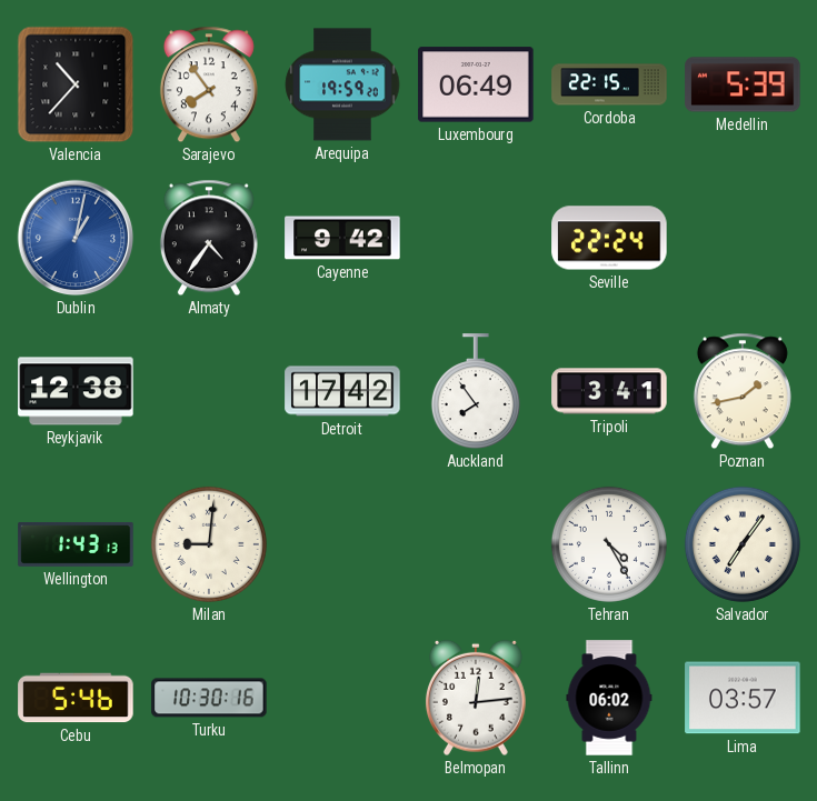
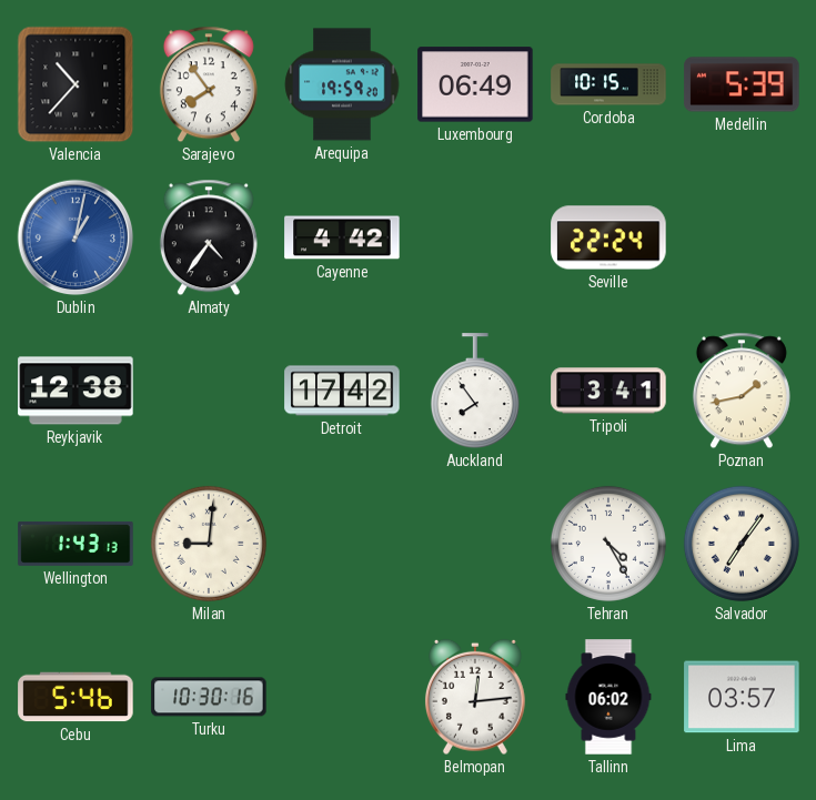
Cordoba: 22:15 -> 10:15
Cayenne: 9:42 -> 4:42
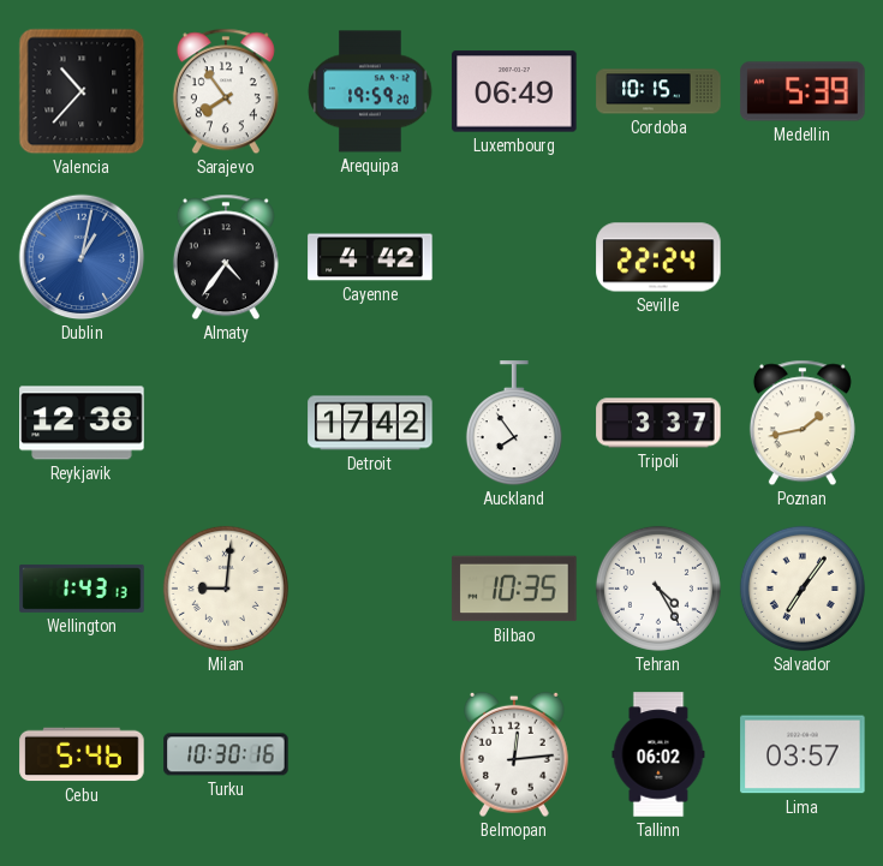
Tripoli: 3:41 -> 3:37
Bilbao: none -> 10:35
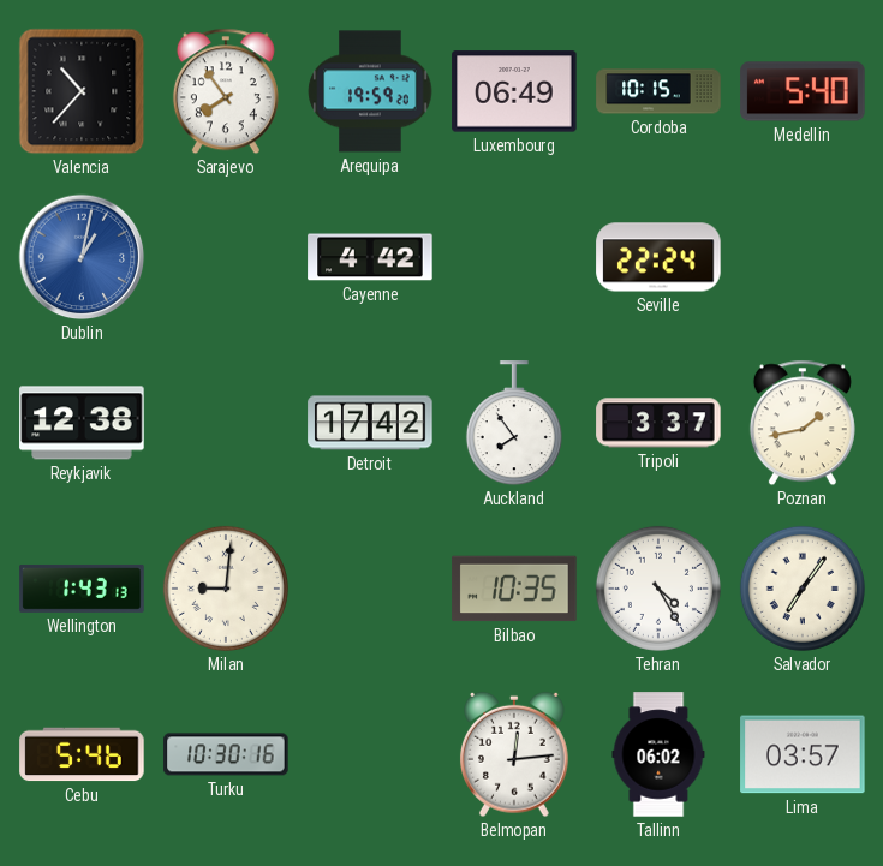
Medellin: 5:39 -> 5:40
Almaty: 4:36 -> none
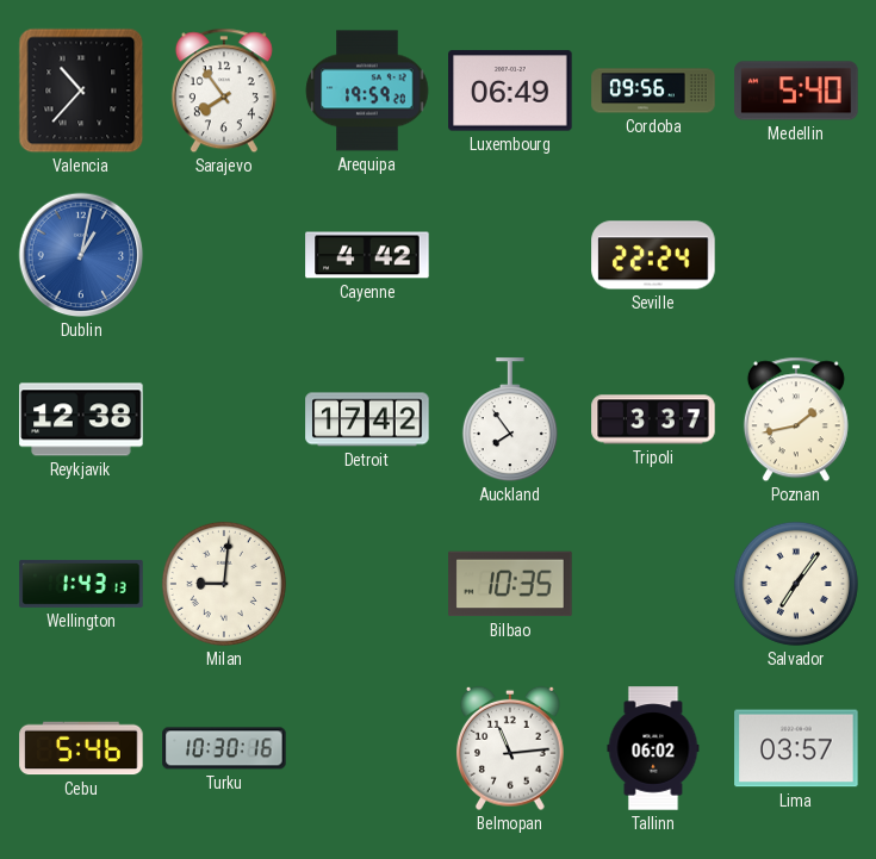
Cordoba: 10:15 -> 09:56
Tehran: 4:25 -> none
Belmopan: 12:14 -> 11:14
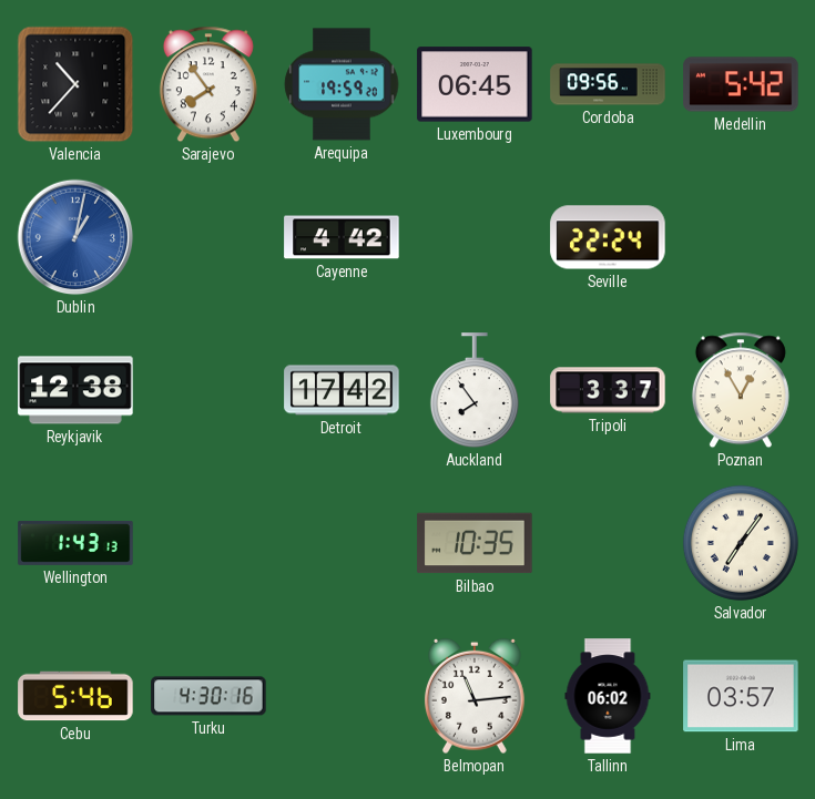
Luxembourg: 06:49 -> 06:45
Medellin: 5:40 -> 5:42
Poznan: 1:43 -> 12:55
Milan: 9:01 -> none
Turku: 10:30 -> 4:30
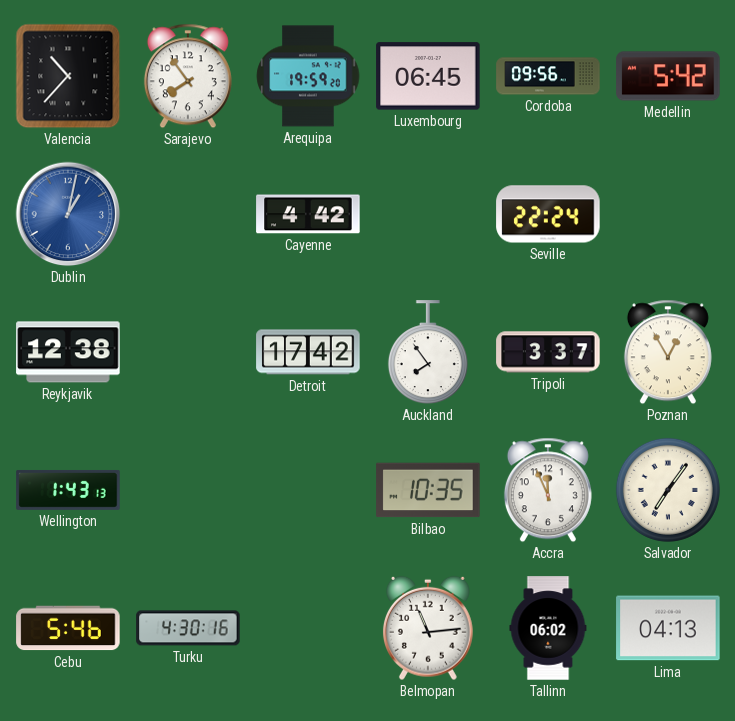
Accra: none -> 11:56
Lima: 03:57 -> 04:13
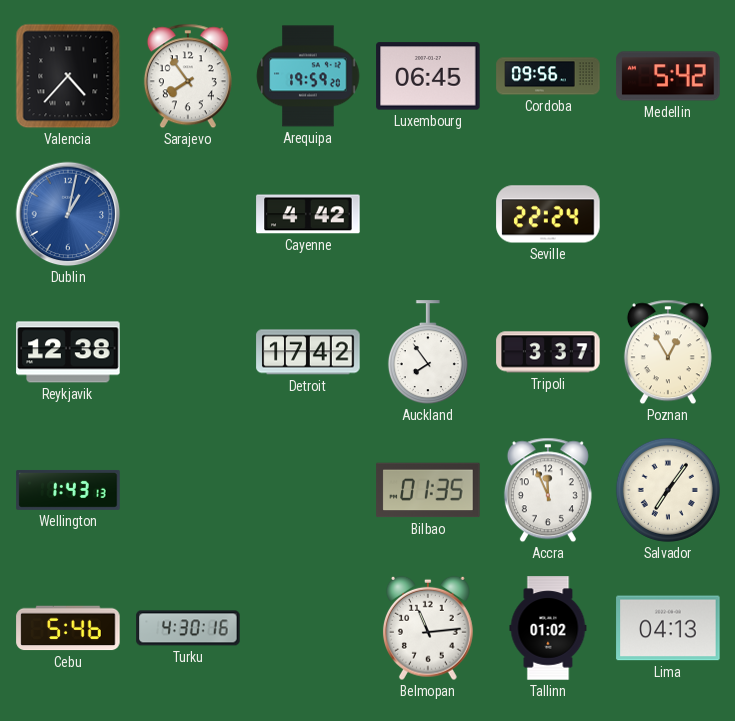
Valencia: 10:37 -> 4:37
Bilbao: 10:35 -> 01:35
Tallinn: 06:02 -> 01:02
